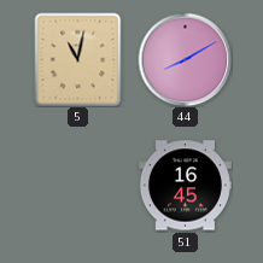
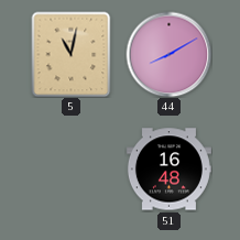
51: 16:45 -> 16:48
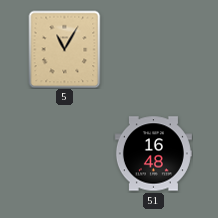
5: 11:02 -> 11:05
44: 8:10 -> none
